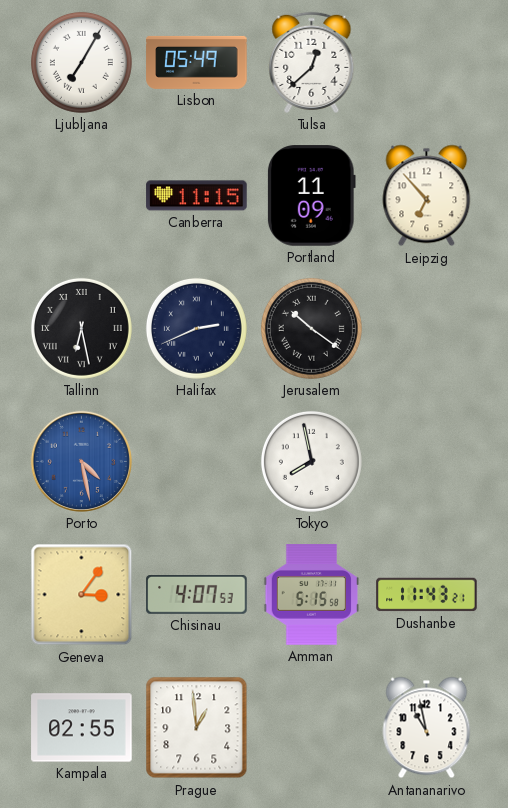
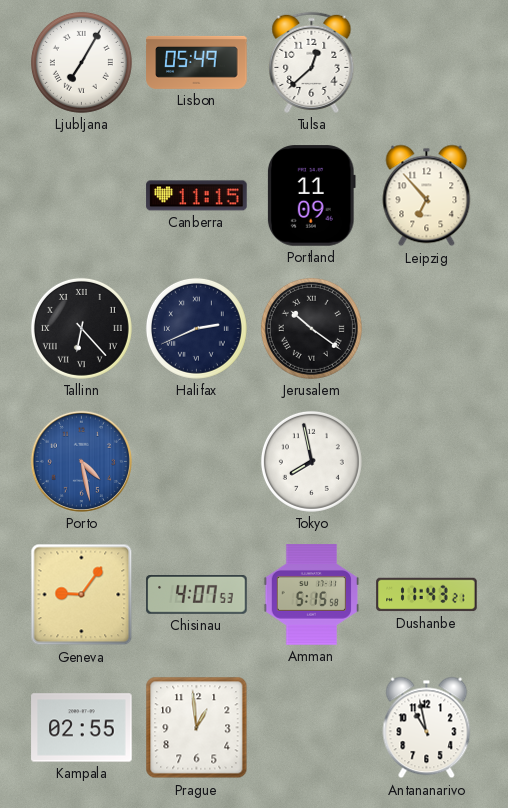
Tallinn: 6:28 -> 6:23
Geneva: 3:06 -> 9:06
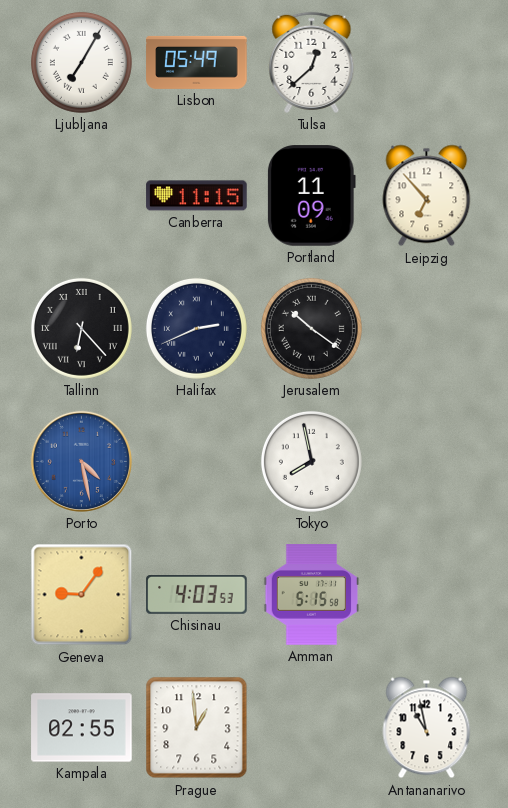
Chisinau: 4:07 -> 4:03
Dushanbe: 11:43 -> none
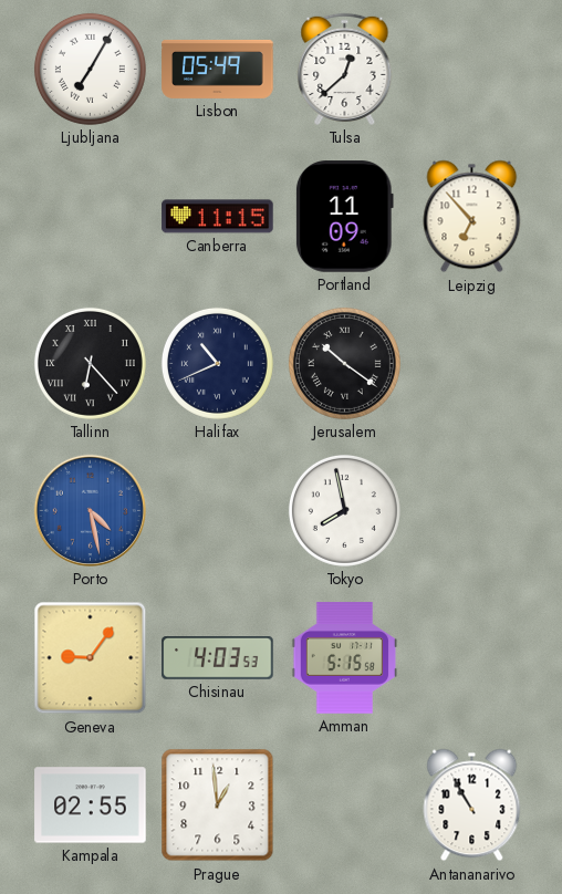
Halifax: 2:41 -> 10:41
Antananarivo: 10:58 -> 10:55
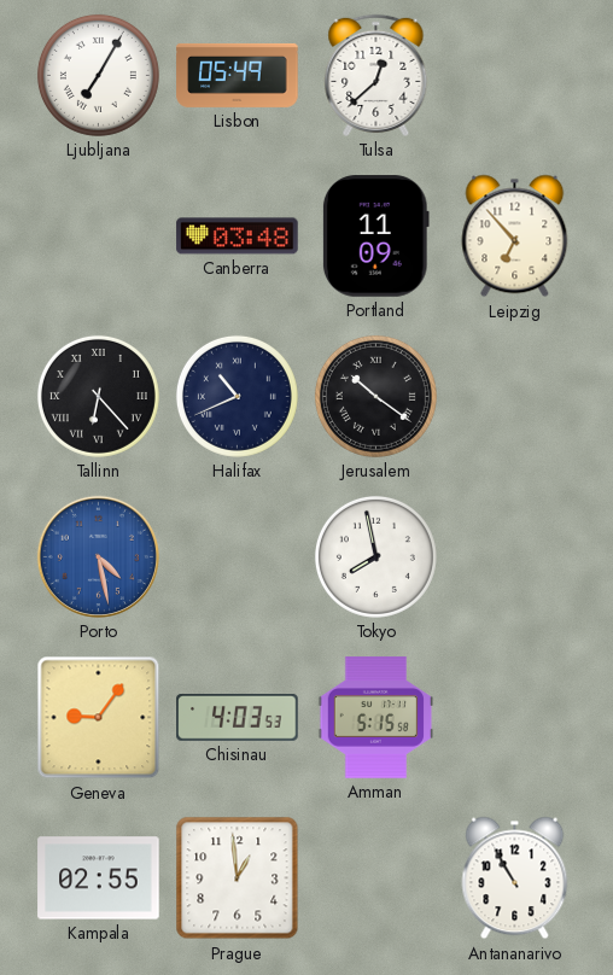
Canberra: 11:15 -> 03:48
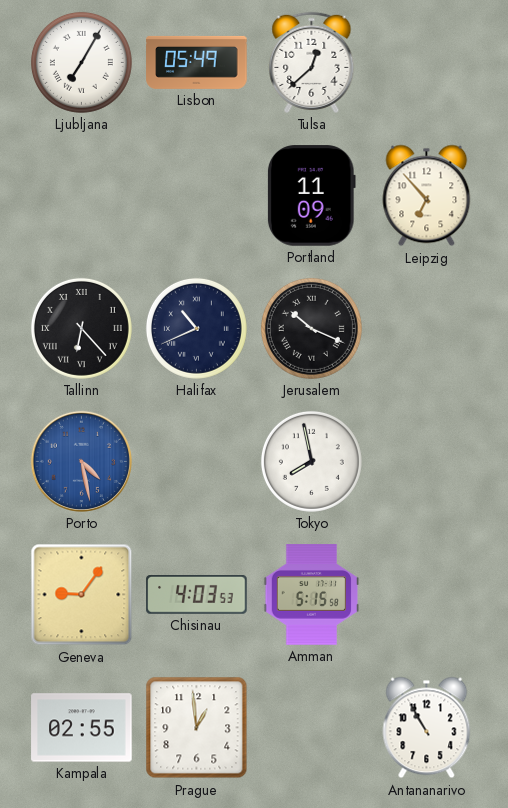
Canberra: 03:48 -> none
Jerusalem: 10:21 -> 10:19
